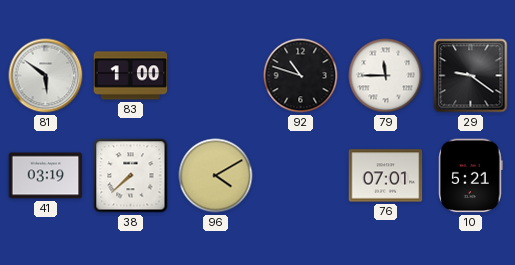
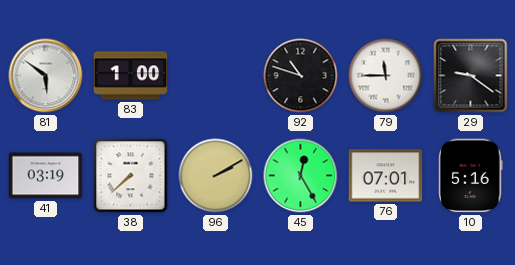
96: 4:10 -> 2:10
45: none -> 12:25
10: 5:21 -> 5:16
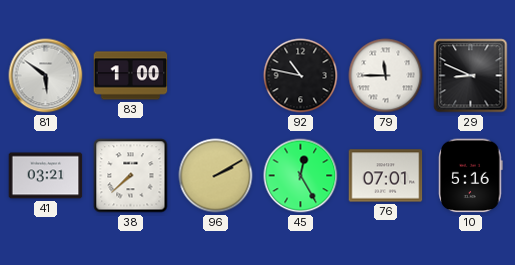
92: 10:48 -> 10:47
29: 9:21 -> 8:49
41: 03:19 -> 03:21
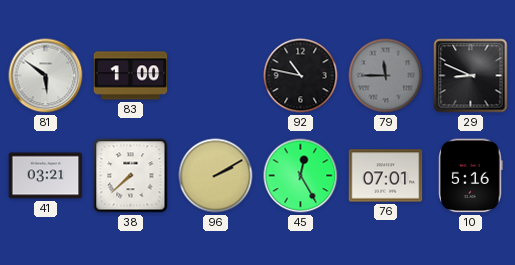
79 dial: white -> grey
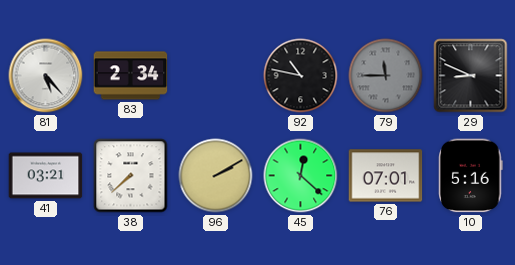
81: 5:51 -> 5:23
83: 1:00 -> 2:34
45: 12:25 -> 12:22
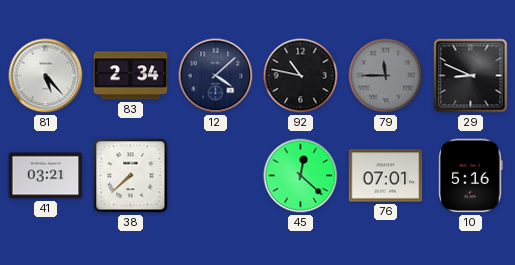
12: none -> 4:08
96: 2:10 -> none
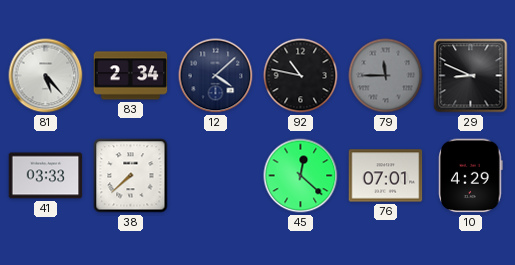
41: 03:21 -> 03:33
10: 5:16 -> 4:29
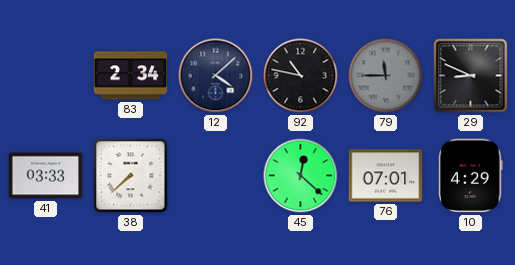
81: 5:23 -> none
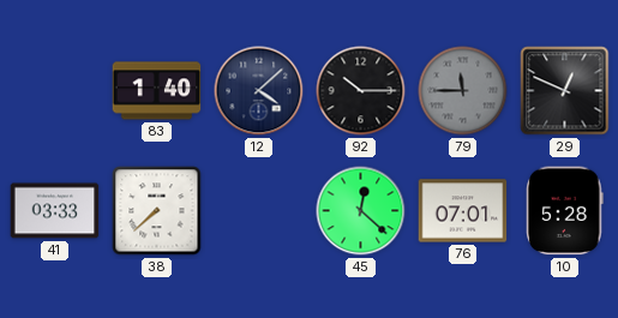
83: 2:34 -> 1:40
92: 10:47 -> 10:15
29: 8:49 -> 12:49
10: 4:29 -> 5:28
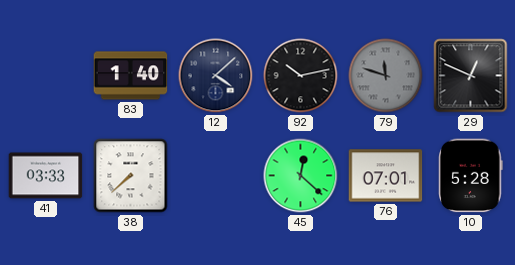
92: 10:15 -> 10:13
79: 11:45 -> 11:48
